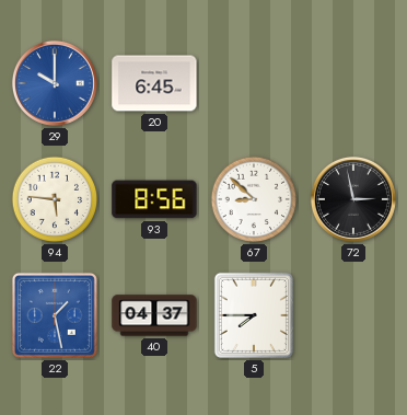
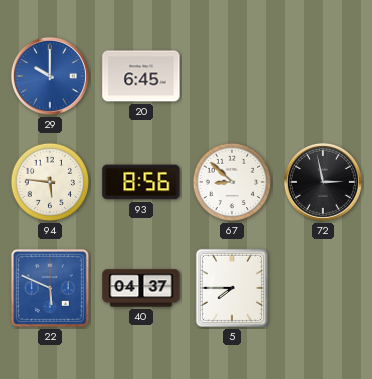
22: 1:28 -> 5:49
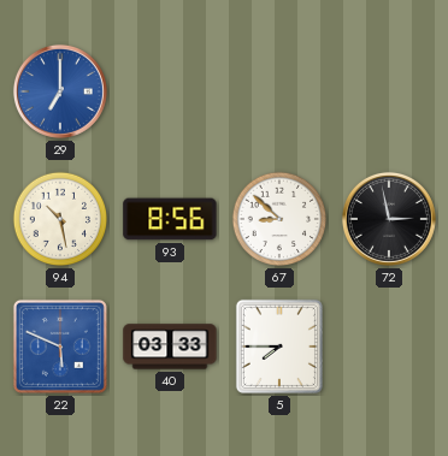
29: 10:00 -> 7:00
20: 6:45 -> none
94: 5:46 -> 10:28
40: 04:37 -> 03:33
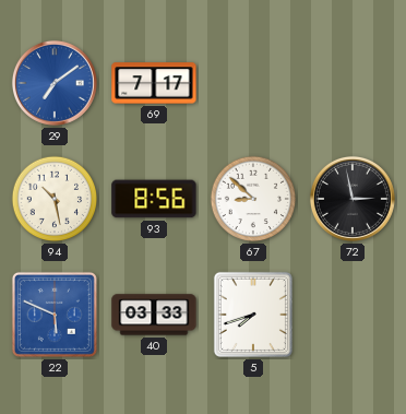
29: 7:00 -> 7:09
69: none -> 7:17
5: 7:45 -> 7:42
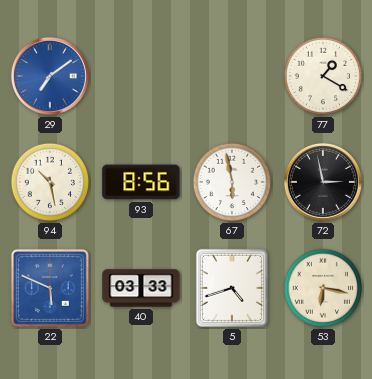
69: 7:17 -> none
77: none -> 1:20
67: 8:52 -> 5:58
5: 7:42 -> 4:42
53: none -> 6:17
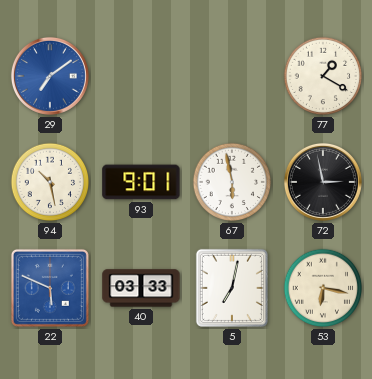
93: 8:56 -> 9:01
5: 4:42 -> 7:02
